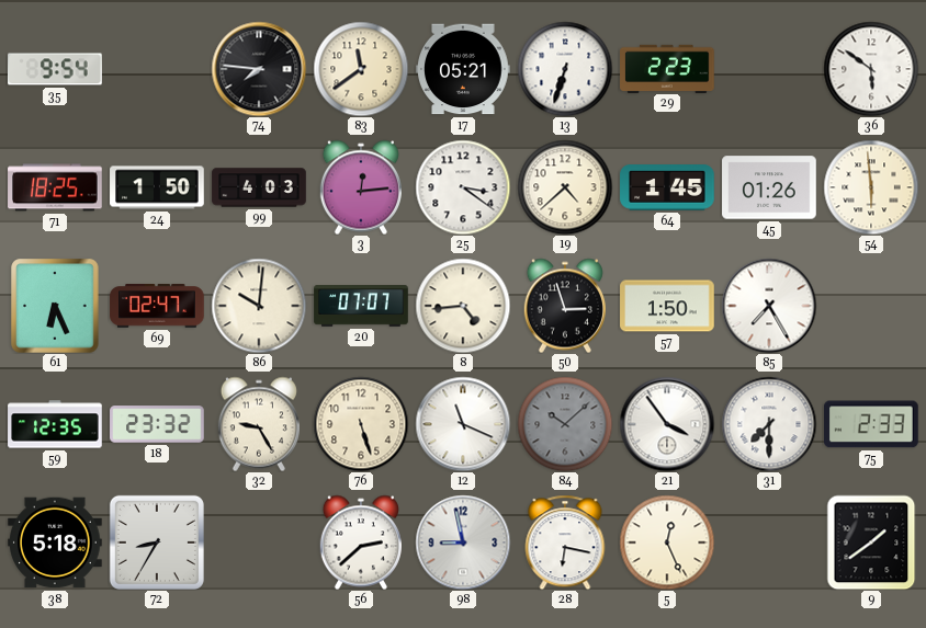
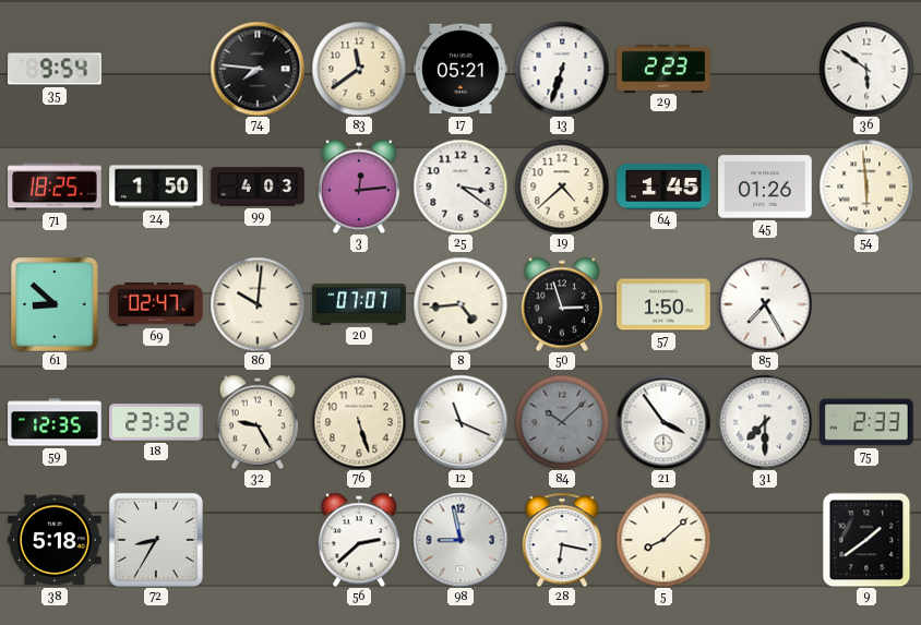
61: 6:26 -> 8:52
5: 12:26 -> 8:08
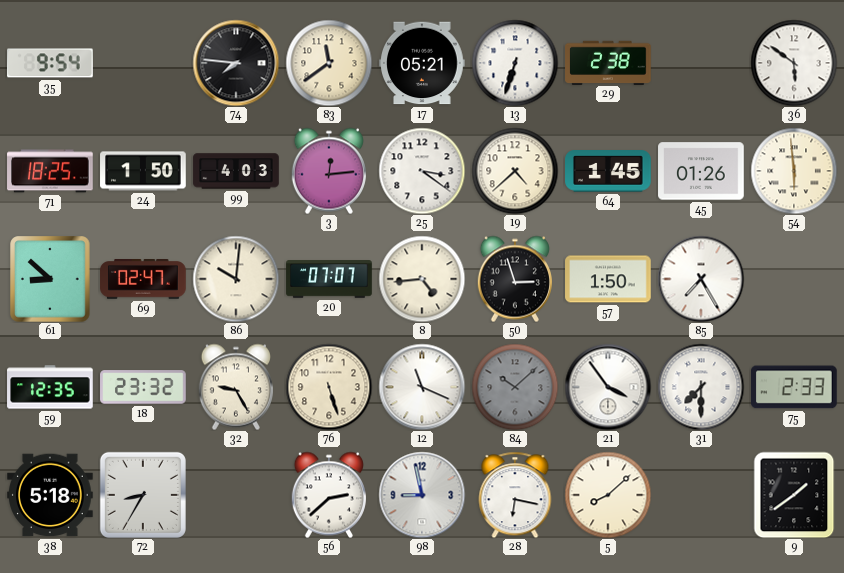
29: 2:23 -> 2:38
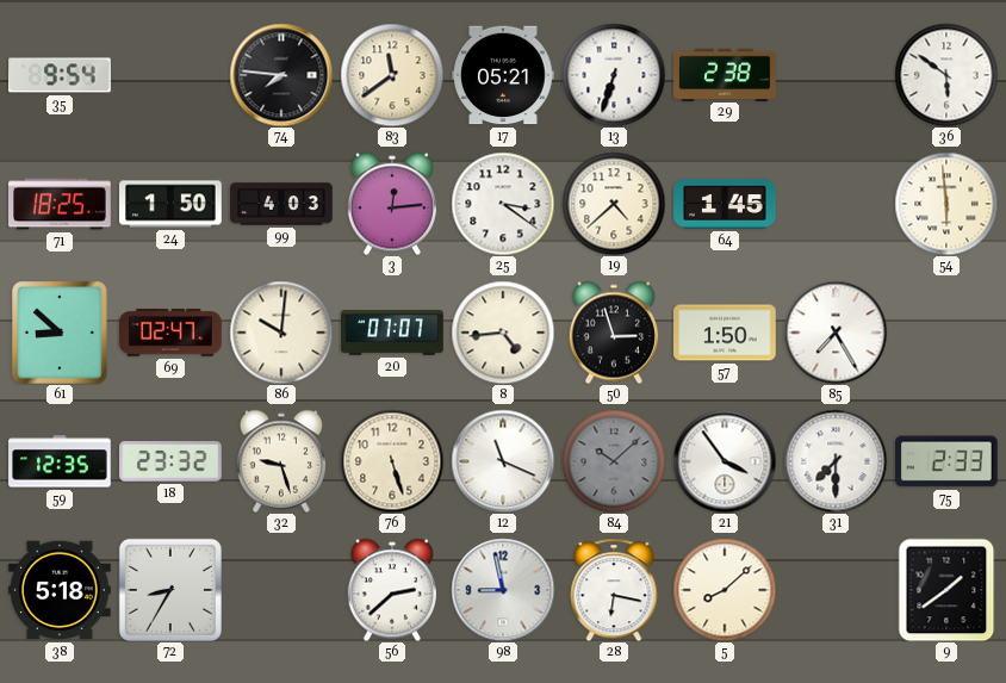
45: 01:26 -> none
32: 9:25 -> 9:27
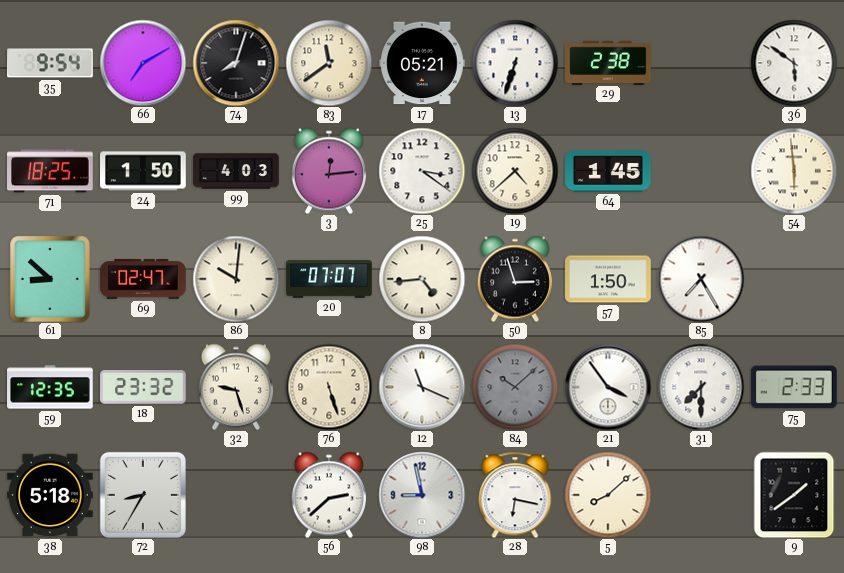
66: none -> 7:10
74: 7:46 -> 8:03
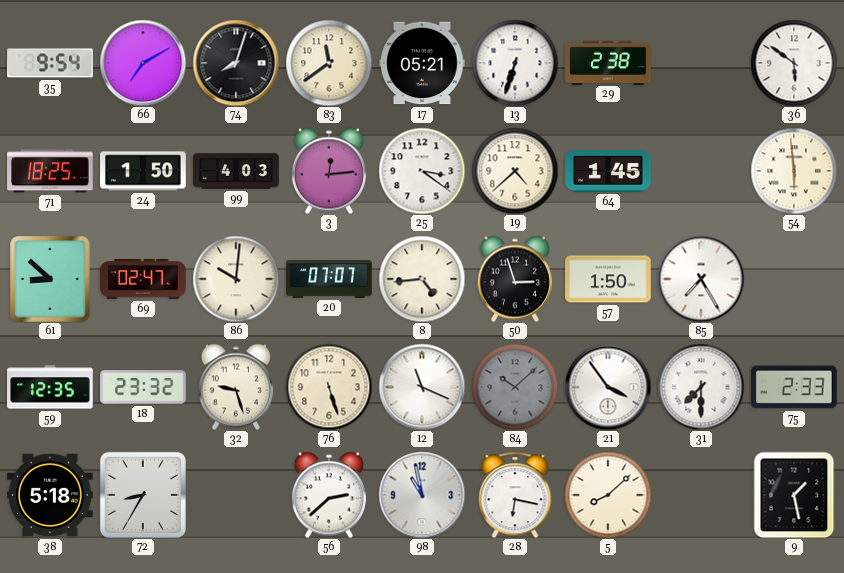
98: 8:58 -> 10:58
9: 1:39 -> 1:28
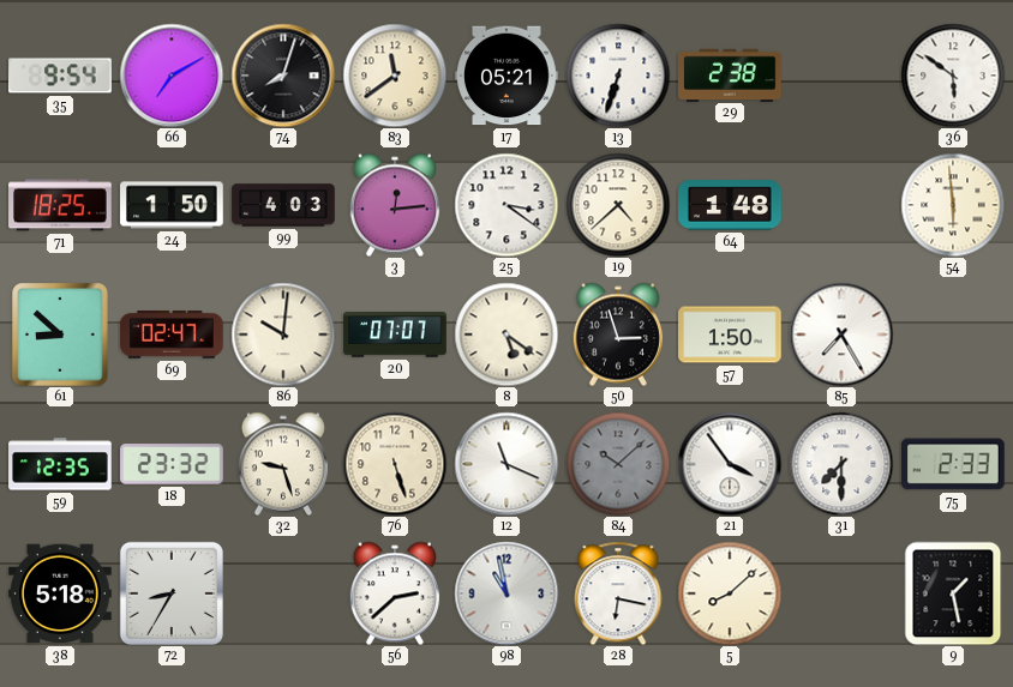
64: 1:45 -> 1:48
8: 4:44 -> 5:21
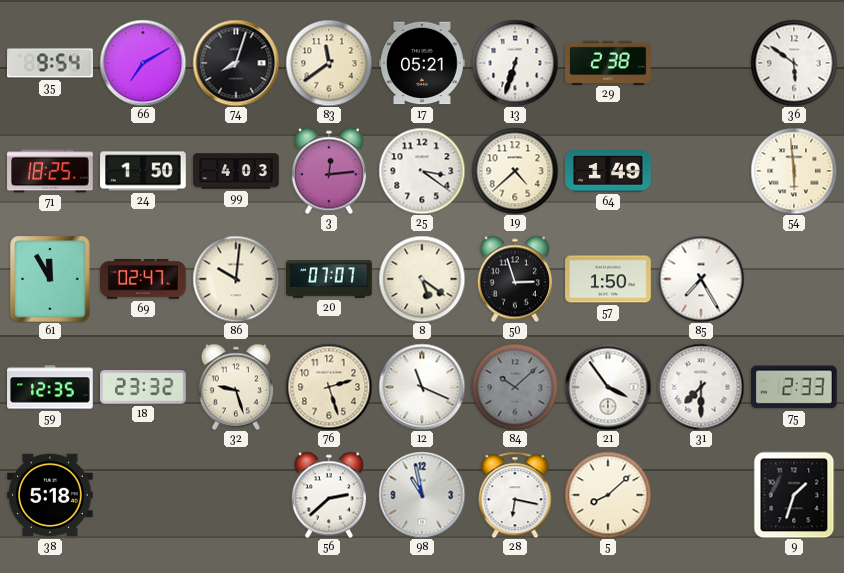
64: 1:48 -> 1:49
61: 8:52 -> 11:55
76: 5:27 -> 2:27
72: 8:35 -> none
9: 1:28 -> 1:33
